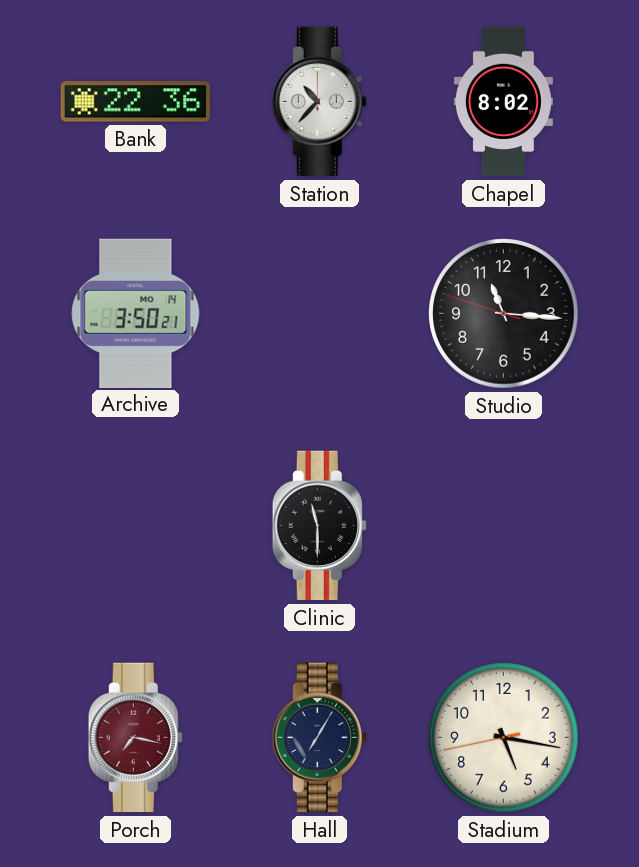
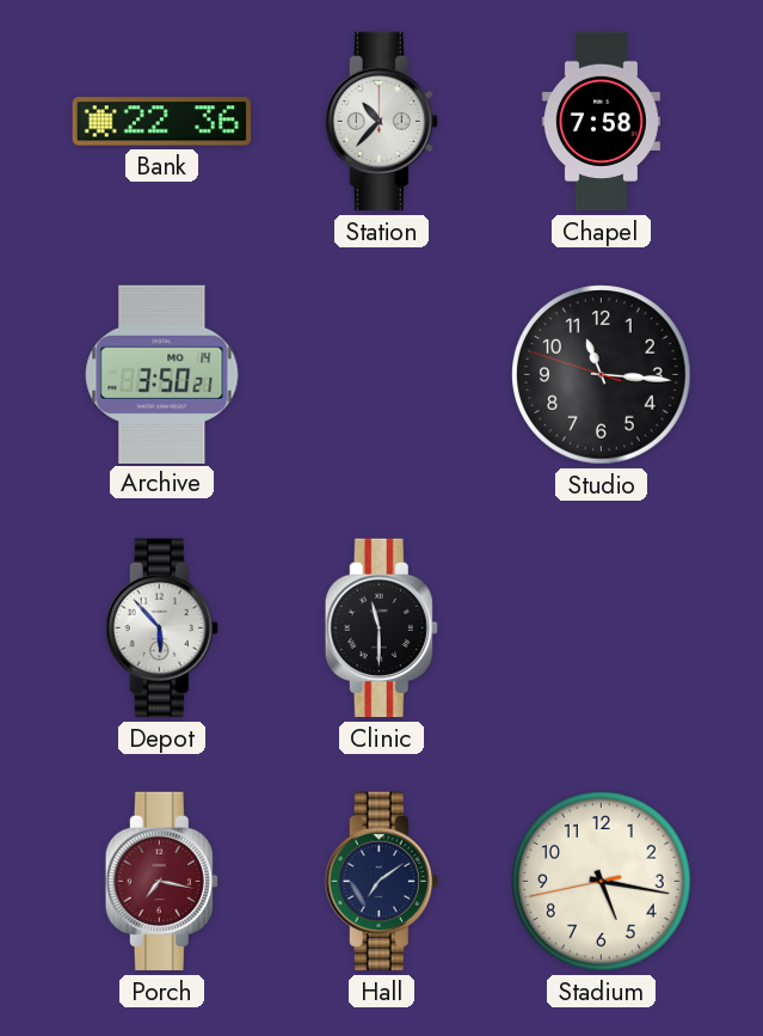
Chapel: 8:02 -> 7:58
Depot: none -> 5:53
Hall: 7:05 -> 7:09
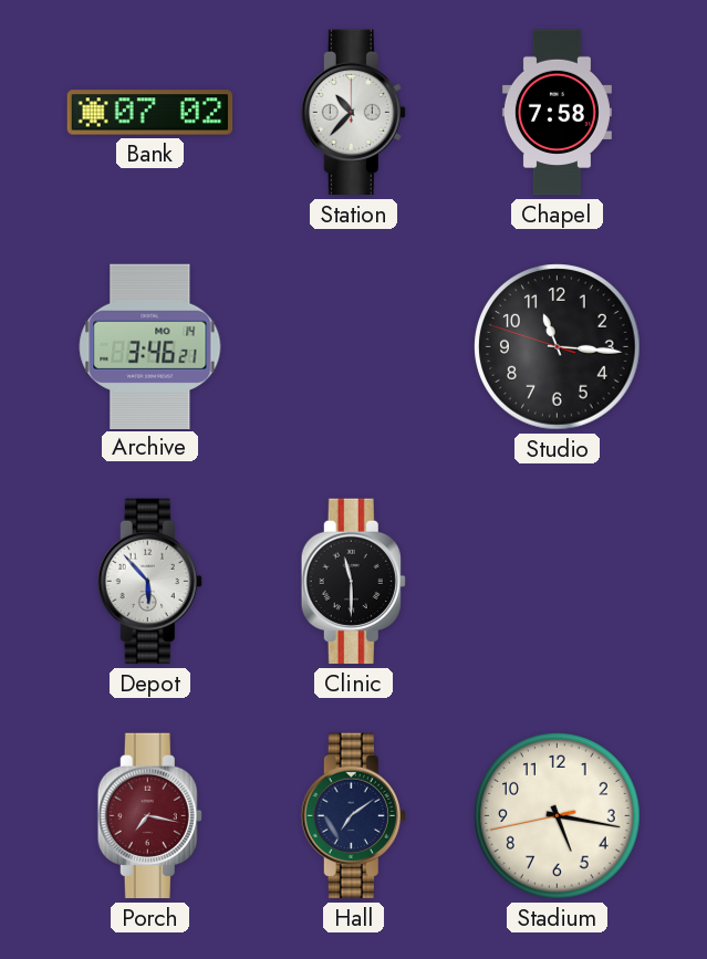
Bank: 22:36 -> 07:02
Archive: 3:50 -> 3:46
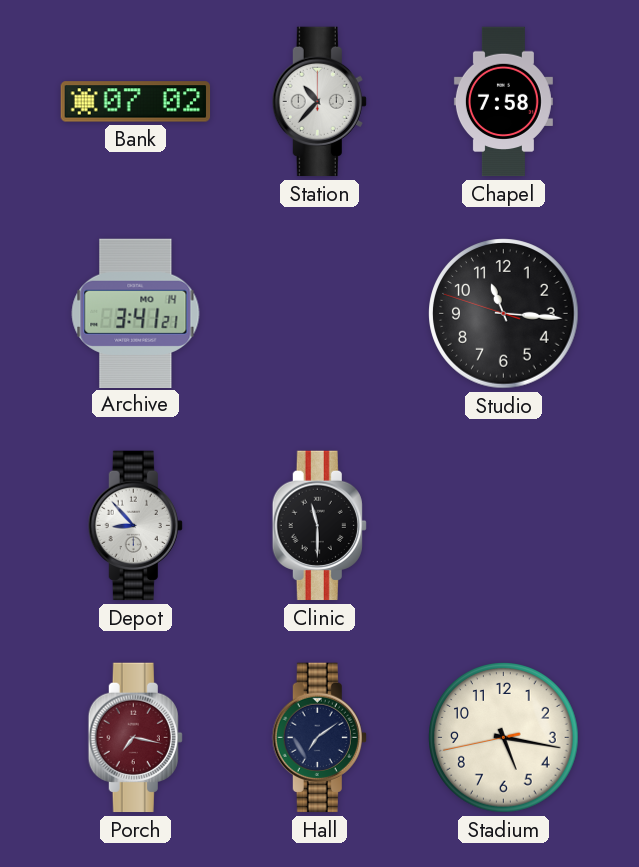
Archive: 3:46 -> 3:41
Depot: 5:53 -> 8:53
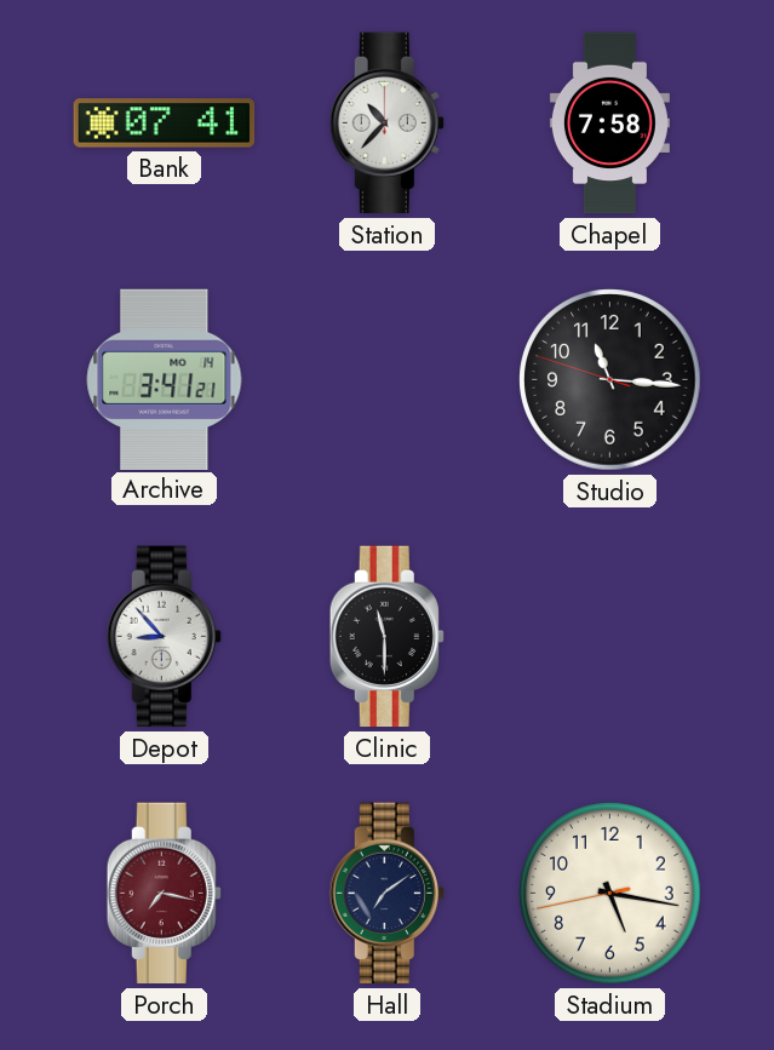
Bank: 07:02 -> 07:41
